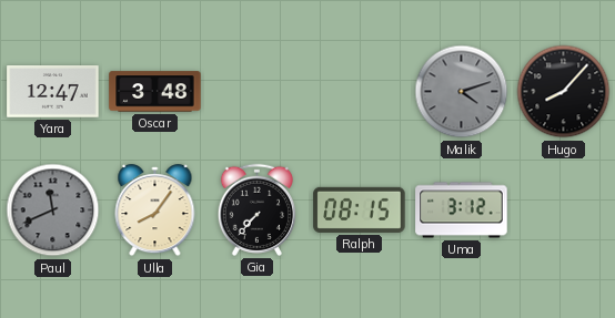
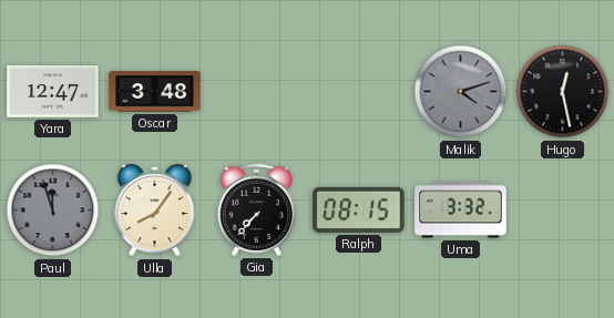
Hugo: 8:07 -> 12:28
Paul: 11:41 -> 11:57
Uma: 3:12 -> 3:32
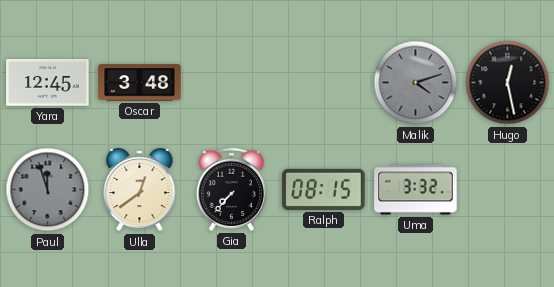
Yara: 12:47 -> 12:45
Ulla: 8:06 -> 12:39
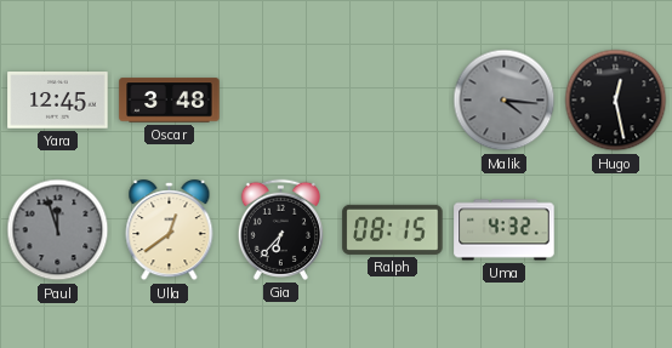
Malik: 4:12 -> 4:16
Gia: 7:37 -> 6:37
Uma: 3:32 -> 4:32
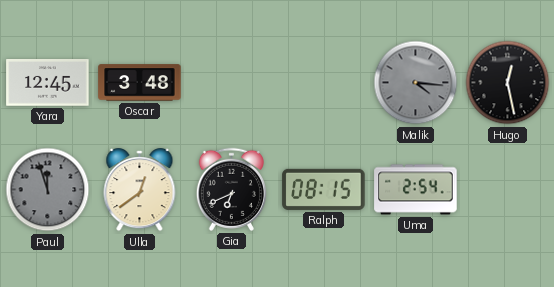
Gia: 6:37 -> 6:41
Uma: 4:32 -> 2:54
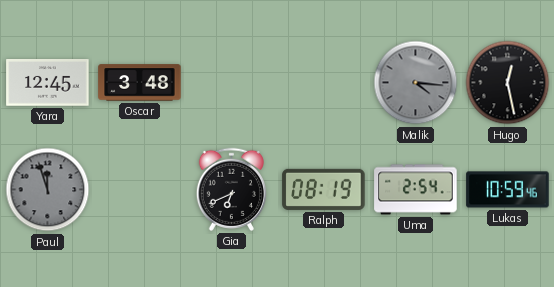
Ulla: 12:39 -> none
Ralph: 08:15 -> 08:19
Lukas: none -> 10:59
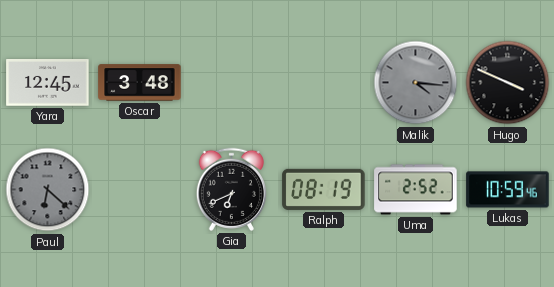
Hugo: 12:28 -> 3:49
Paul: 11:57 -> 6:22
Uma: 2:54 -> 2:52
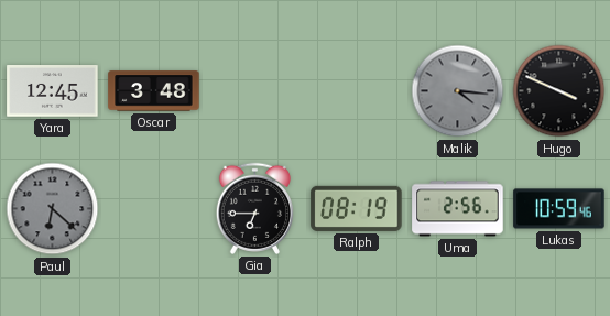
Gia: 6:41 -> 6:45
Uma: 2:52 -> 2:56
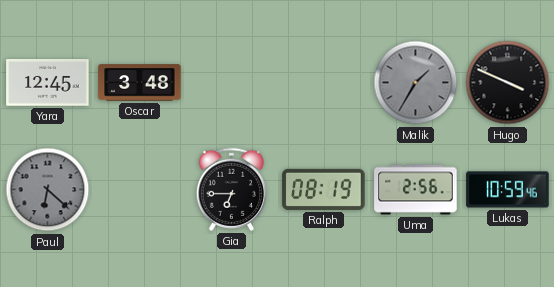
Malik: 4:16 -> 1:35
